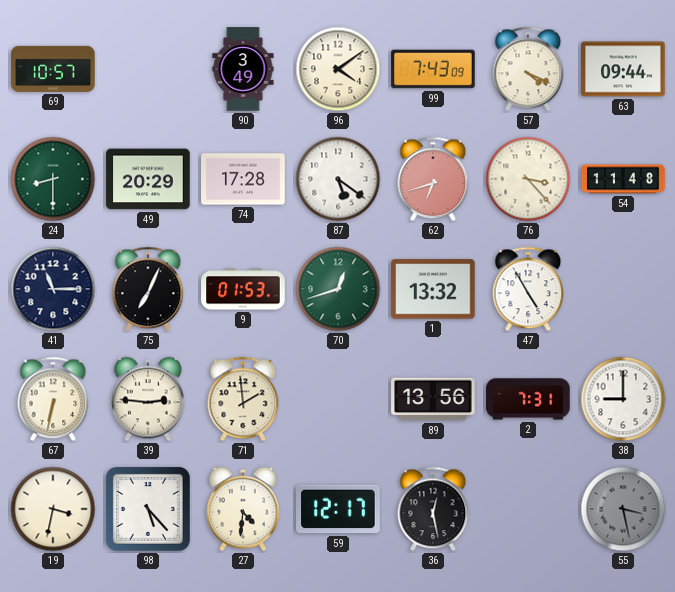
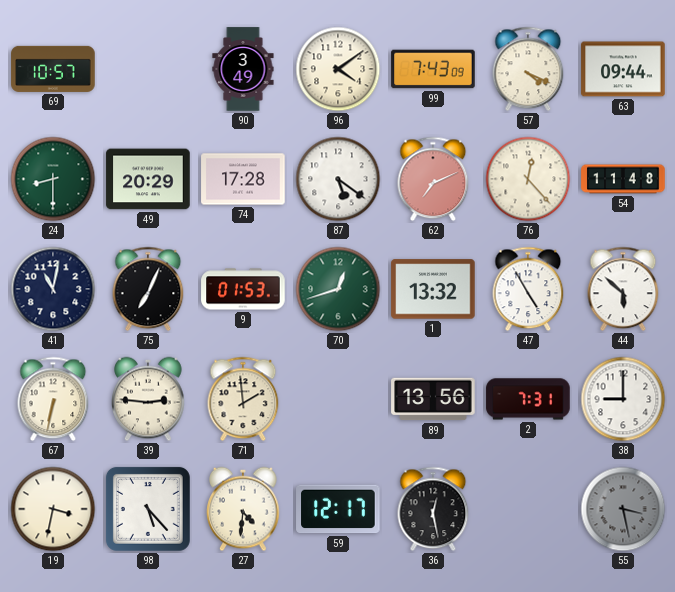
62: 6:42 -> 7:11
76: 3:23 -> 12:23
41: 11:15 -> 11:02
44: none -> 5:52
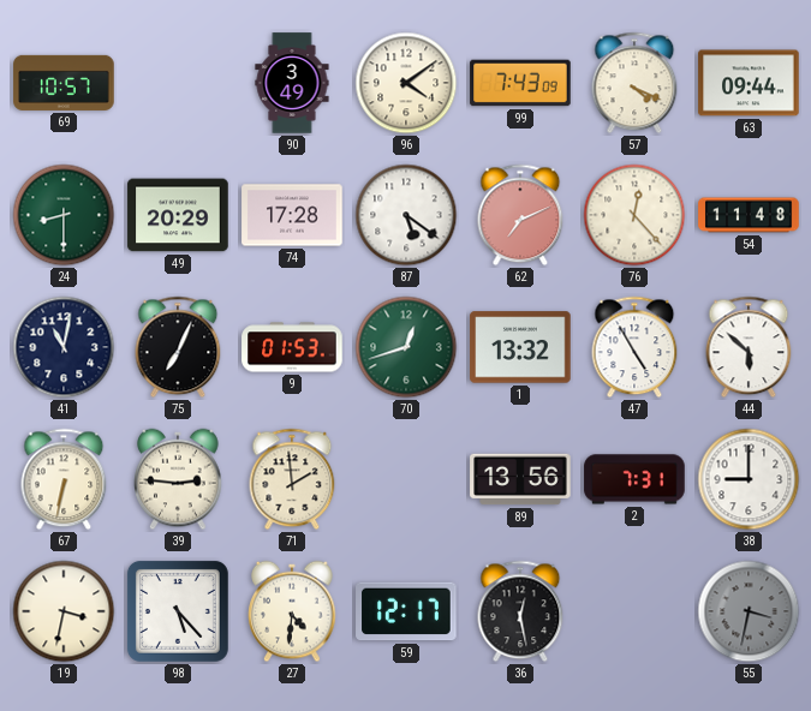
55: 3:28 -> 3:32
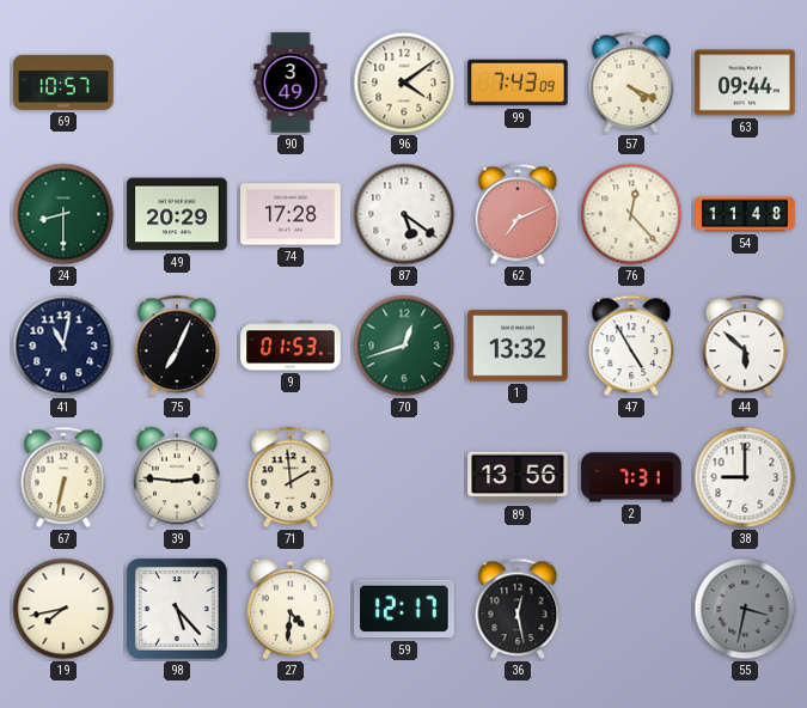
19: 3:32 -> 7:43
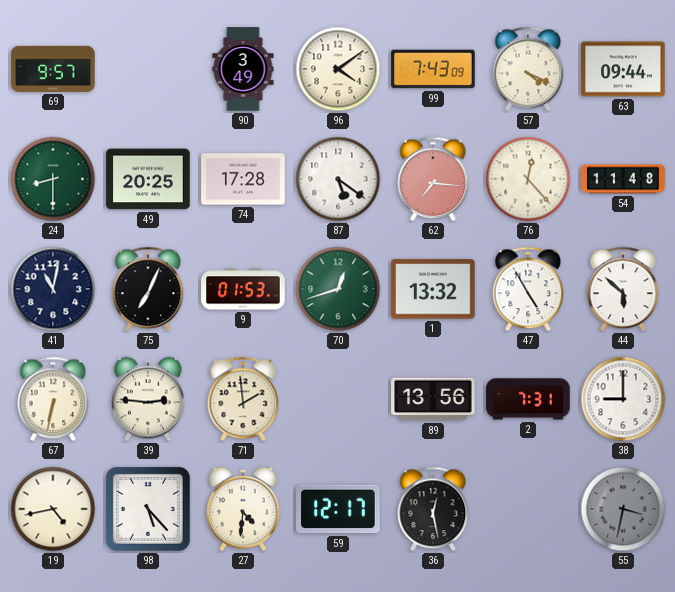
69: 10:57 -> 9:57
49: 20:29 -> 20:25
62: 7:11 -> 7:16
19: 7:43 -> 4:43
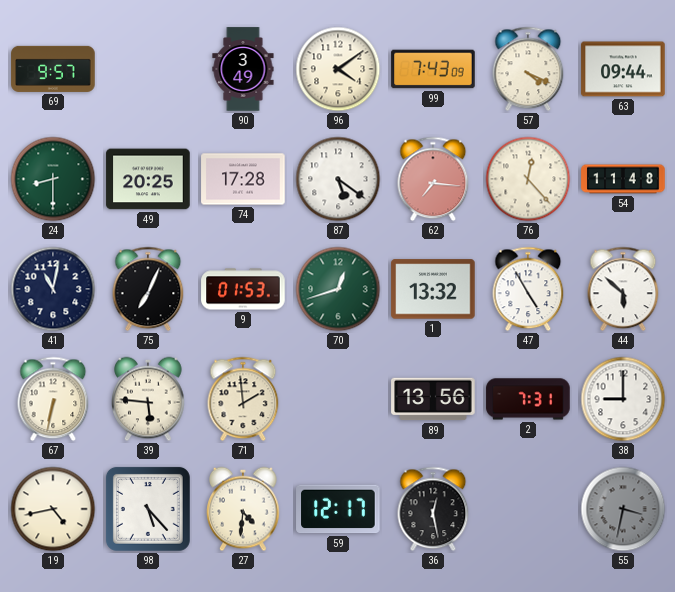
39: 2:46 -> 5:46
